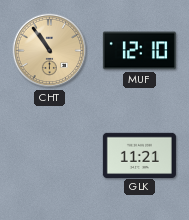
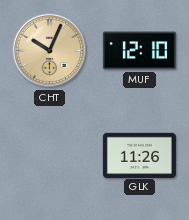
CHT: 10:54 -> 10:04
GLK: 11:21 -> 11:26
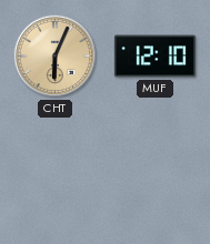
CHT: 10:04 -> 6:04
GLK: 11:26 -> none
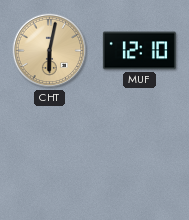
CHT: 6:04 -> 6:02
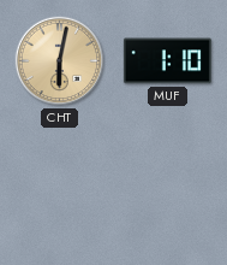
MUF: 12:10 -> 1:10
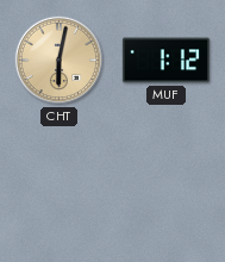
MUF: 1:10 -> 1:12
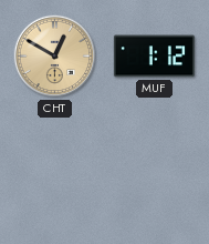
CHT: 6:02 -> 12:50
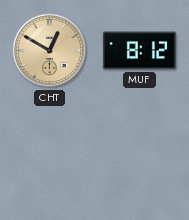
MUF: 1:12 -> 8:12
